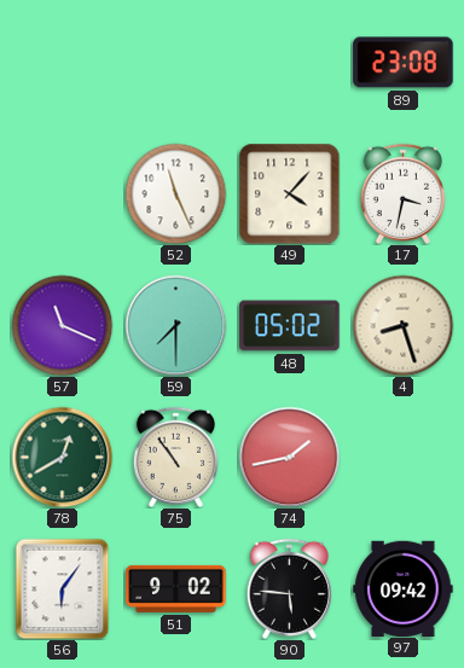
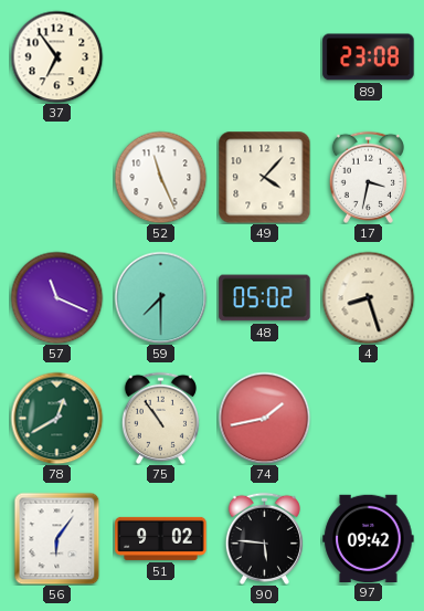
37: none -> 6:54
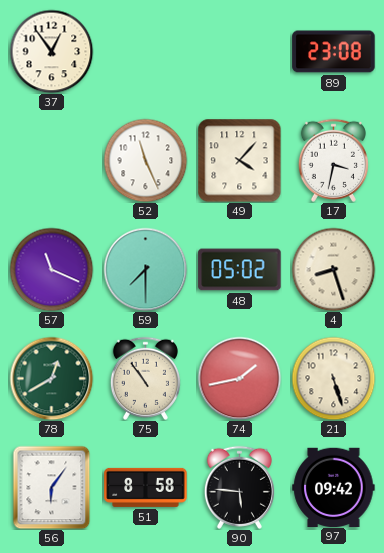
37: 6:54 -> 12:54
21: none -> 5:27
51: 9:02 -> 8:58
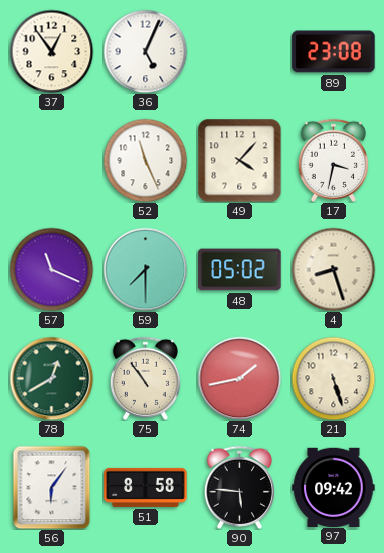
36: none -> 5:04
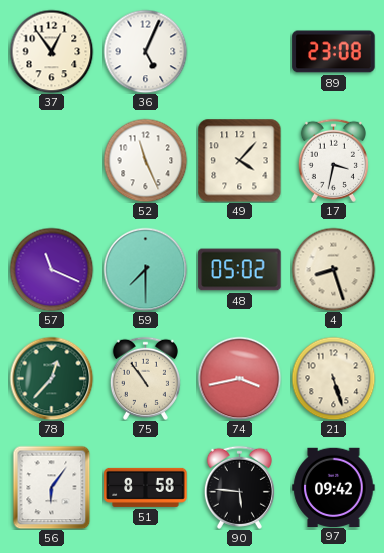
78: 12:40 -> 12:37
74: 1:43 -> 3:43
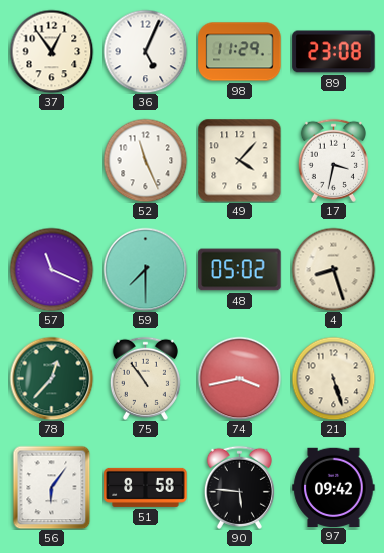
98: none -> 11:29
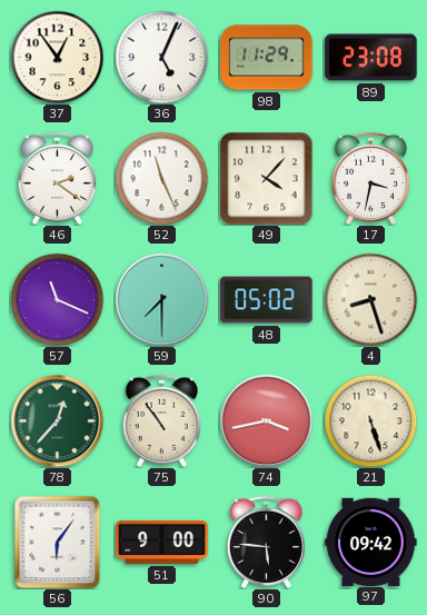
46: none -> 2:21
51: 8:58 -> 9:00
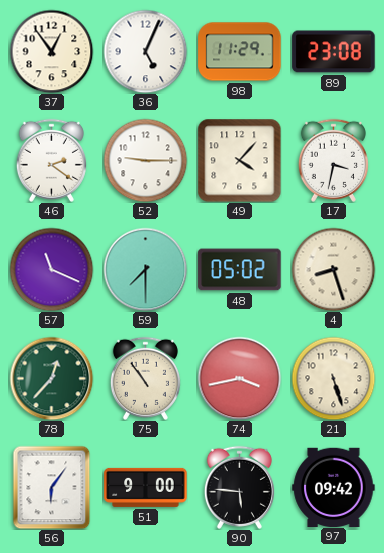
52: 11:26 -> 9:15
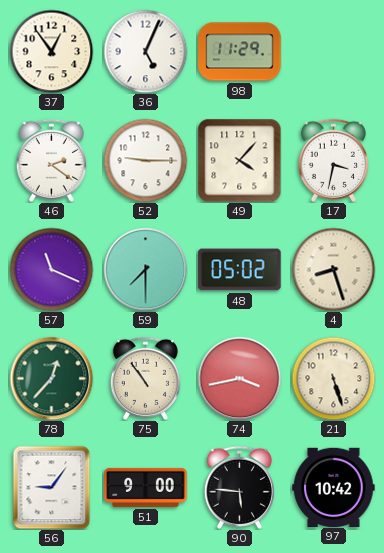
89: 23:08 -> none
56: 6:06 -> 9:06
97: 09:42 -> 10:42
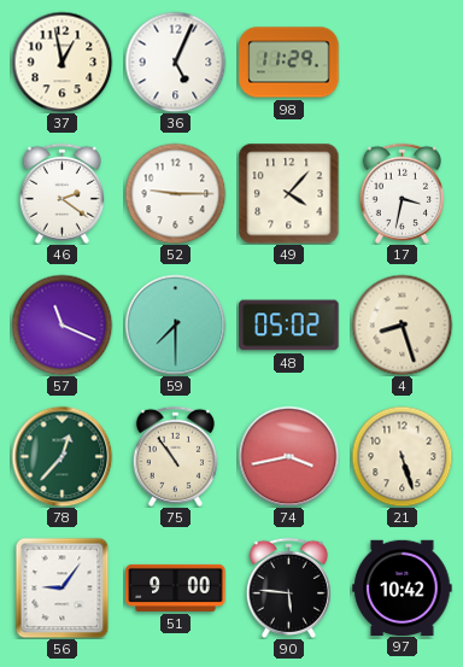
37: 12:54 -> 12:58
